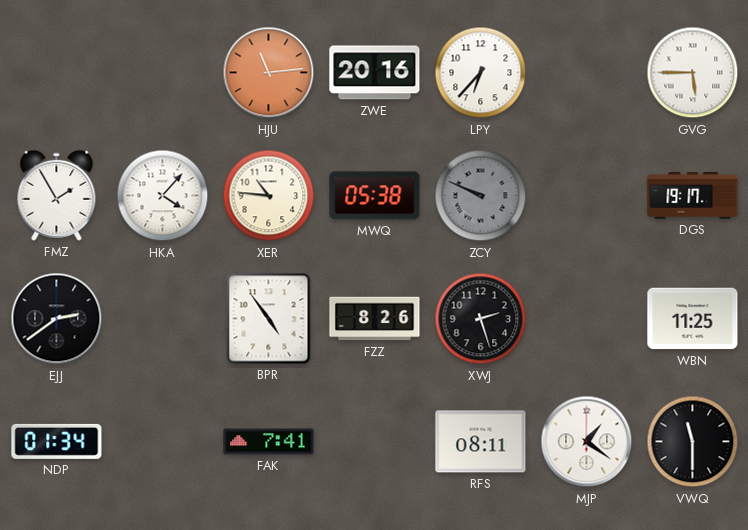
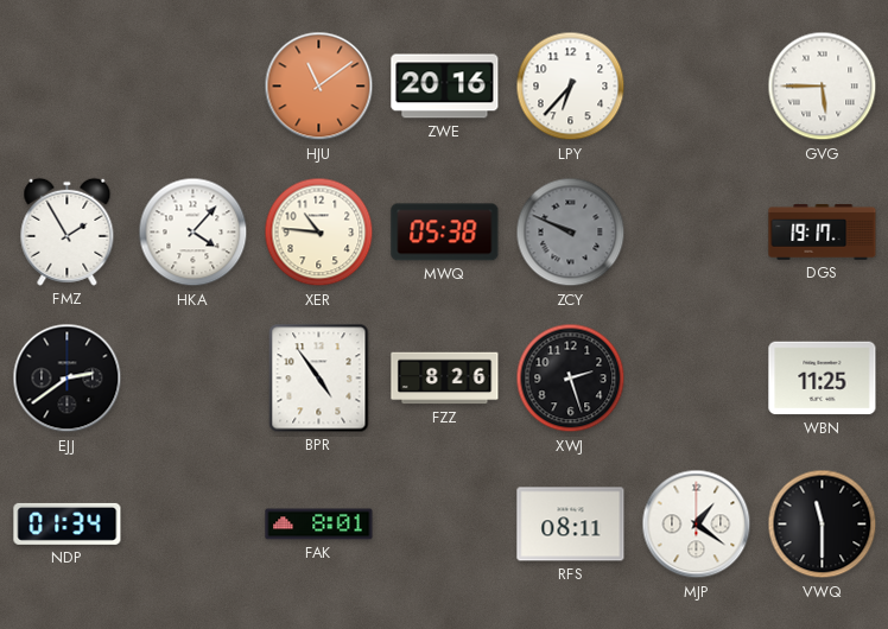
HJU: 11:14 -> 11:09
FAK: 7:41 -> 8:01
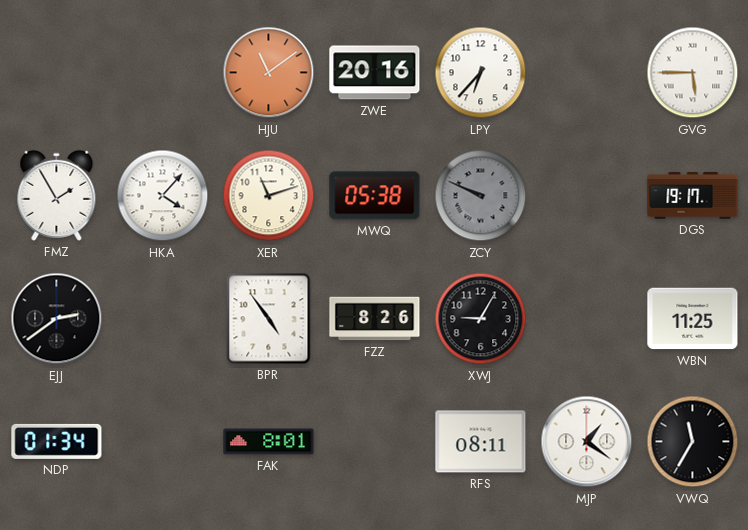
XER: 10:46 -> 11:12
XWJ: 2:27 -> 9:05
VWQ: 11:30 -> 11:35
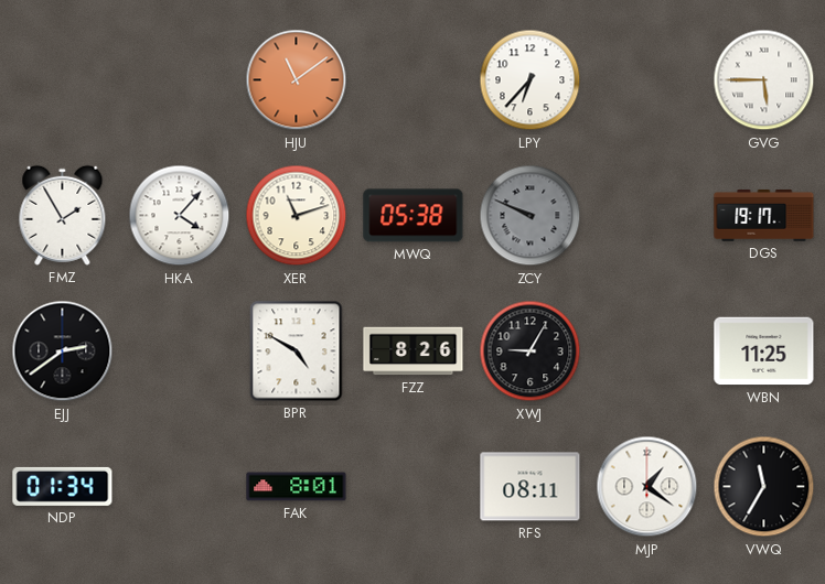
ZWE: 20:16 -> none
BPR: 4:54 -> 4:50
